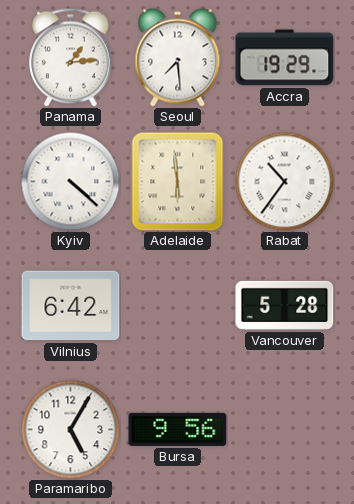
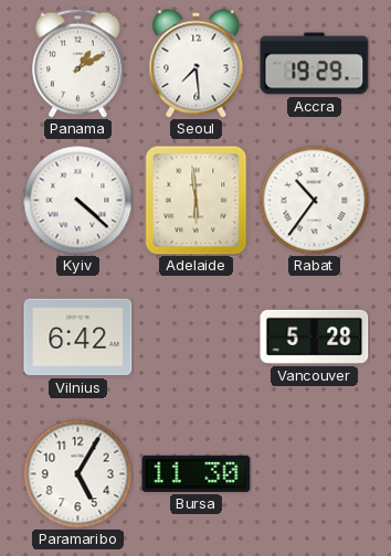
Panama: 1:14 -> 1:10
Bursa: 9:56 -> 11:30
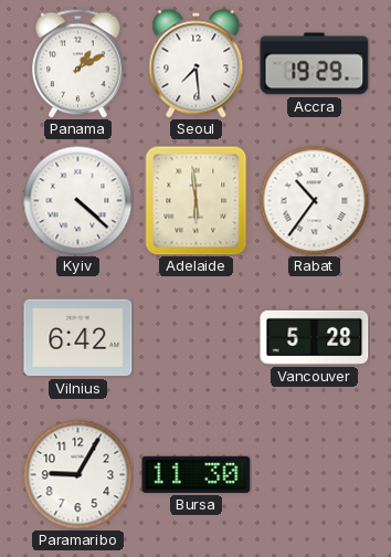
Paramaribo: 5:05 -> 9:05
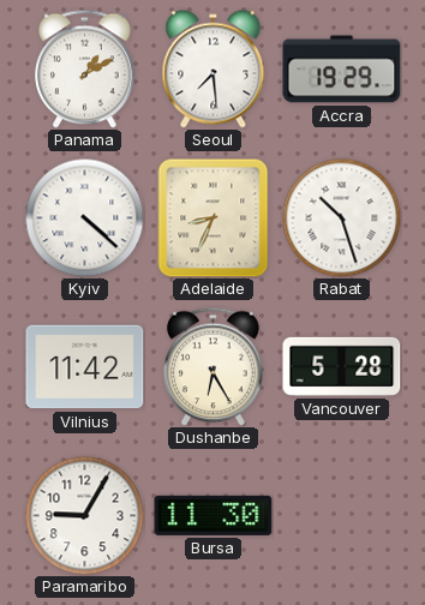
Adelaide: 5:59 -> 8:34
Rabat: 10:36 -> 10:27
Vilnius: 6:42 -> 11:42
Dushanbe: none -> 6:25
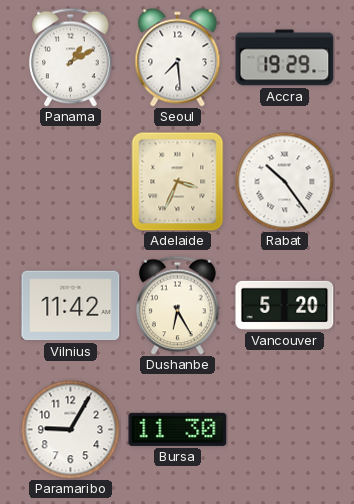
Kyiv: 4:22 -> none
Adelaide: 8:34 -> 3:34
Rabat: 10:27 -> 10:24
Vancouver: 5:28 -> 5:20
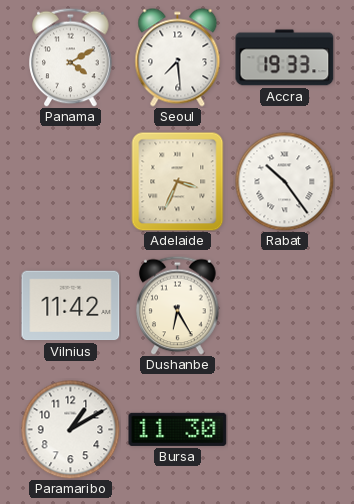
Panama: 1:10 -> 4:10
Accra: 19:29 -> 19:33
Vancouver: 5:20 -> none
Paramaribo: 9:05 -> 1:10
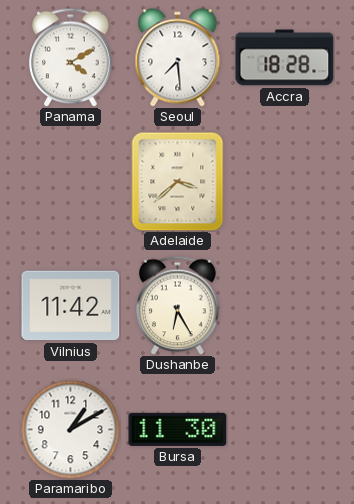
Accra: 19:33 -> 18:28
Adelaide: 3:34 -> 3:38
Rabat: 10:24 -> none
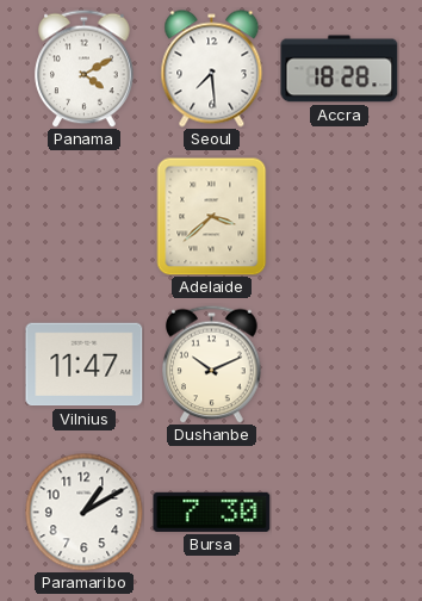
Vilnius: 11:42 -> 11:47
Dushanbe: 6:25 -> 10:11
Bursa: 11:30 -> 7:30
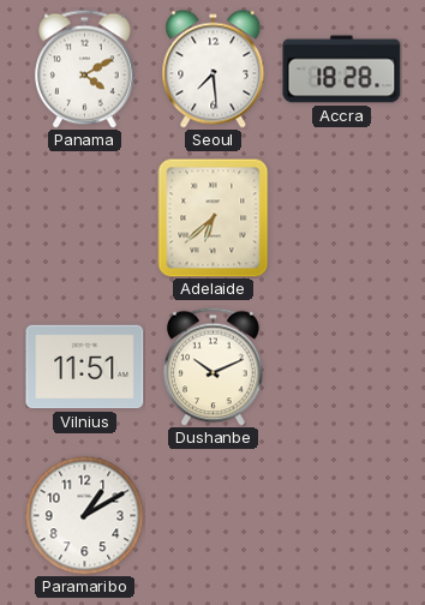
Adelaide: 3:38 -> 6:38
Vilnius: 11:47 -> 11:51
Bursa: 7:30 -> none
